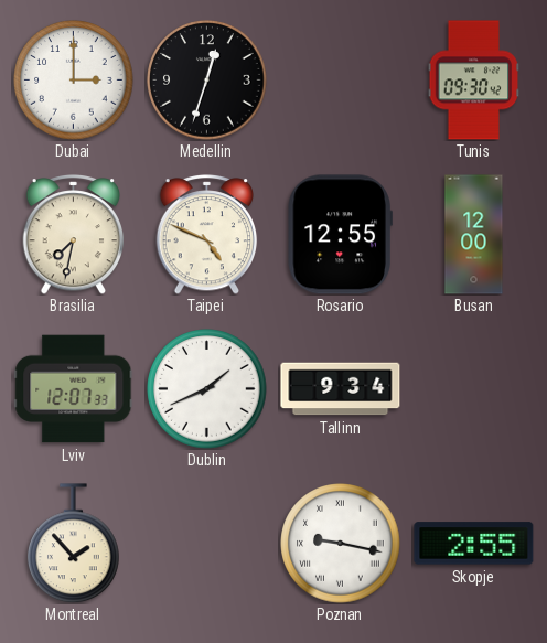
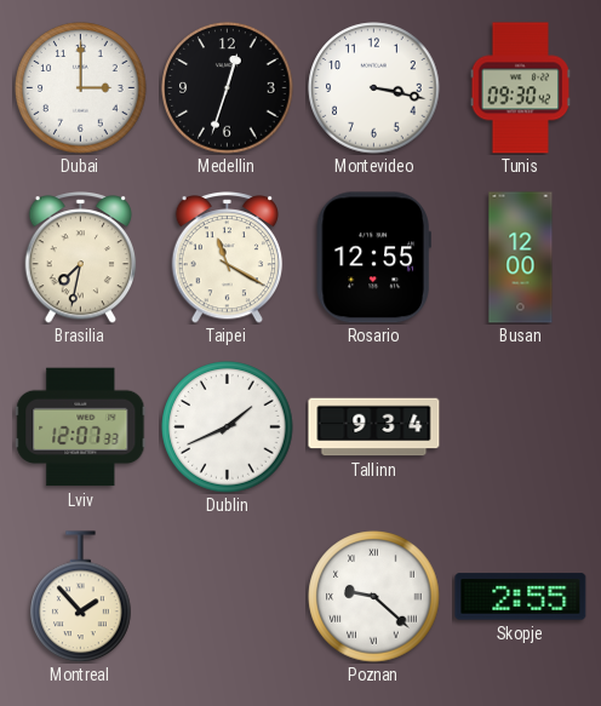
Montevideo: none -> 3:17
Taipei: 4:49 -> 11:20
Poznan: 9:17 -> 9:22
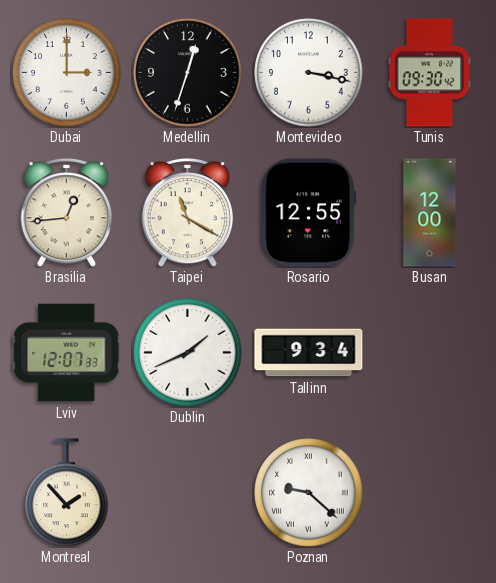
Brasilia: 7:32 -> 12:44
Skopje: 2:55 -> none
